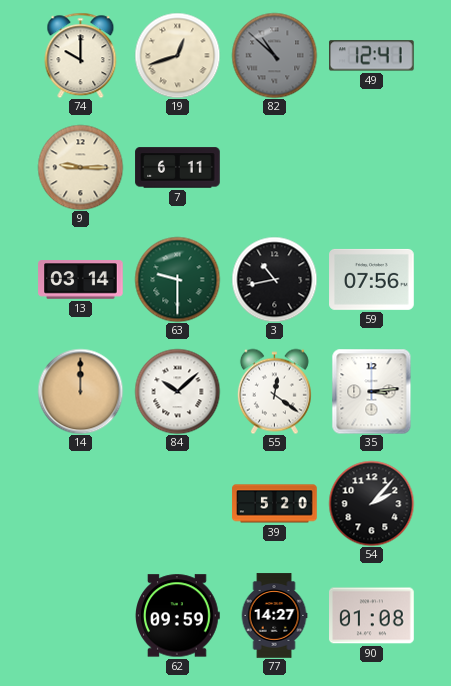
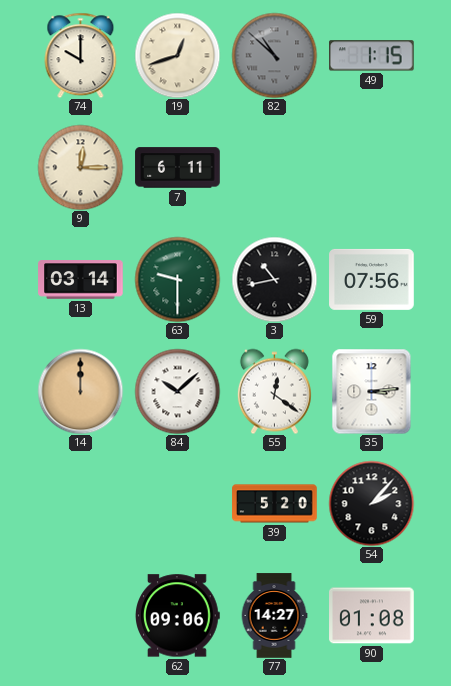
49: 12:41 -> 1:15
9: 9:15 -> 12:15
62: 09:59 -> 09:06
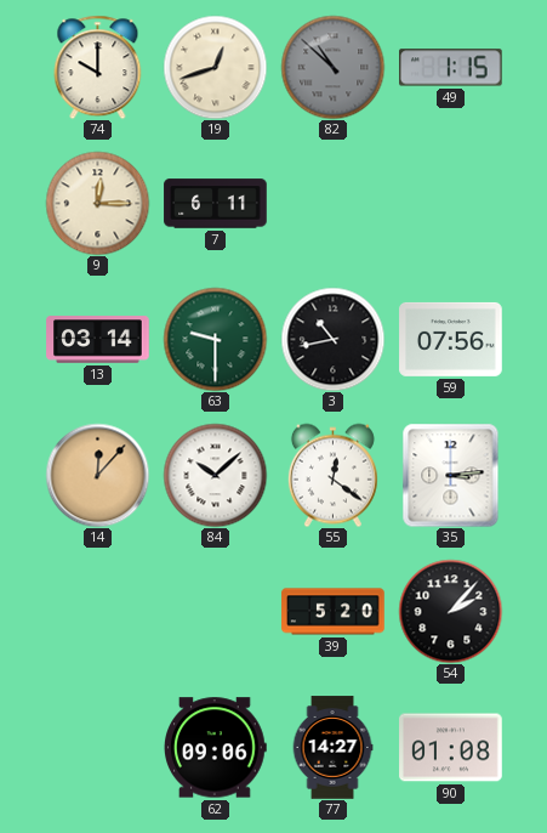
14: 12:00 -> 12:07
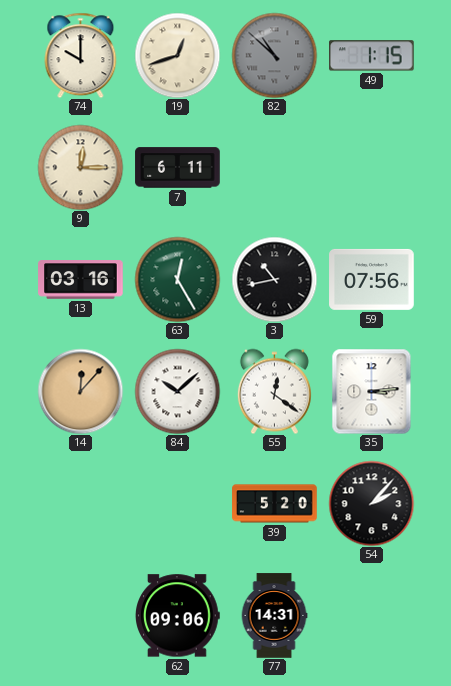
13: 03:14 -> 03:16
63: 9:30 -> 12:25
77: 14:27 -> 14:31
90: 01:08 -> none
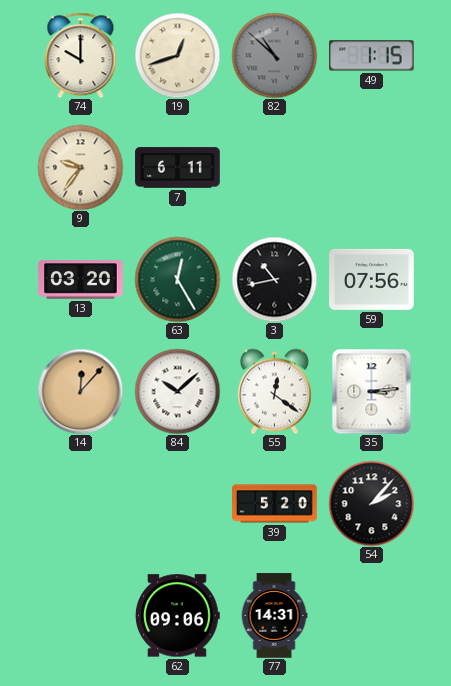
9: 12:15 -> 9:36
13: 03:16 -> 03:20
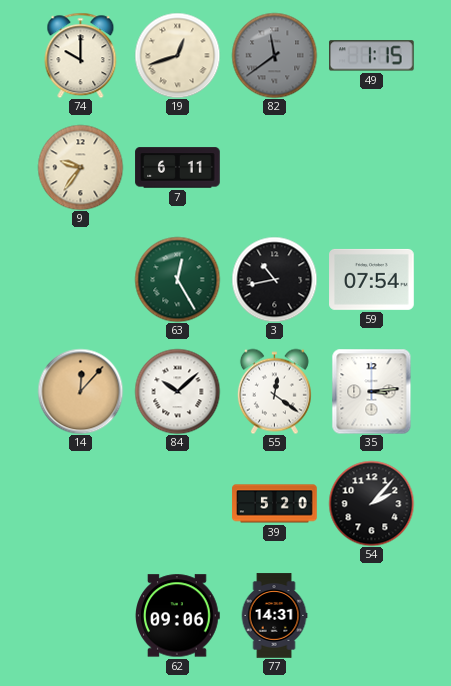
82: 10:52 -> 11:39
13: 03:20 -> none
59: 07:56 -> 07:54
